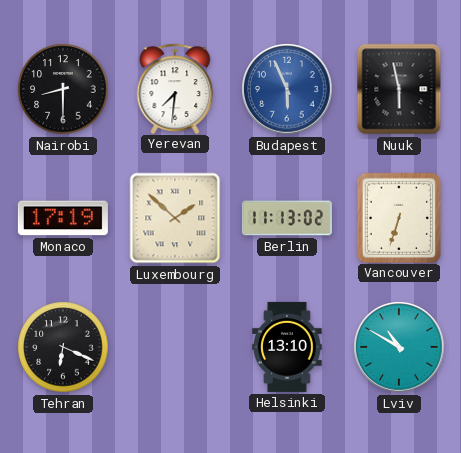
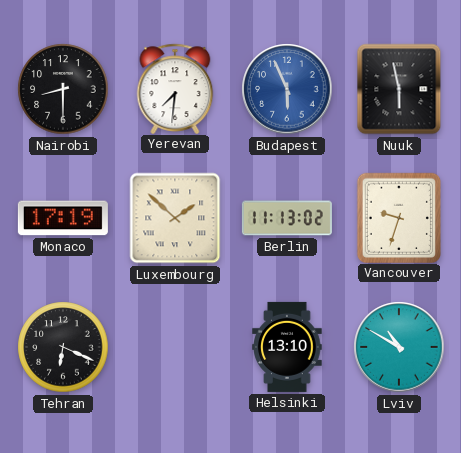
Vancouver: 6:33 -> 9:33
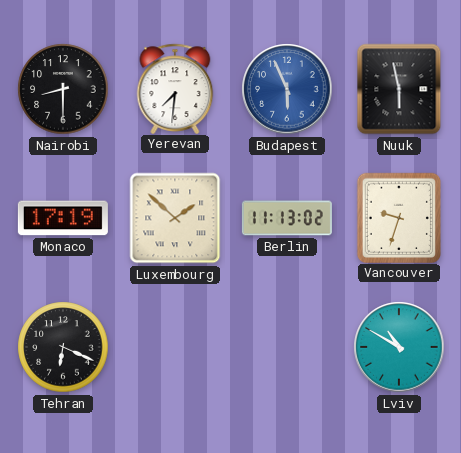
Helsinki: 13:10 -> none
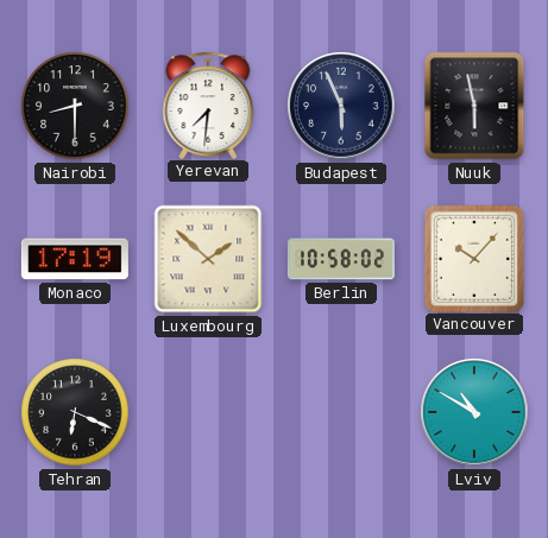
Budapest dial: blue -> navy
Berlin: 11:13 -> 10:58
Vancouver: 9:33 -> 10:07
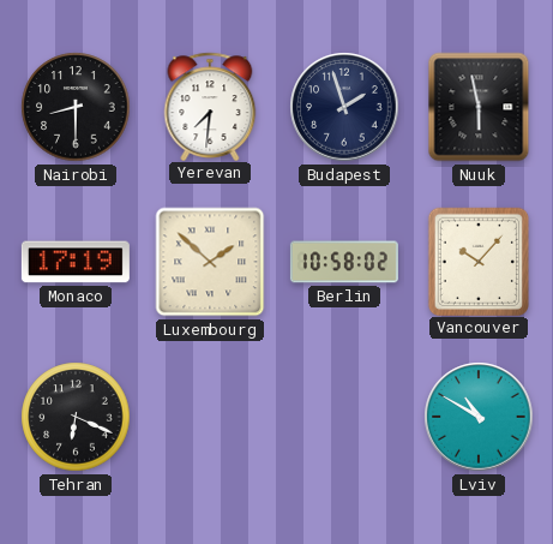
Budapest: 5:56 -> 1:57
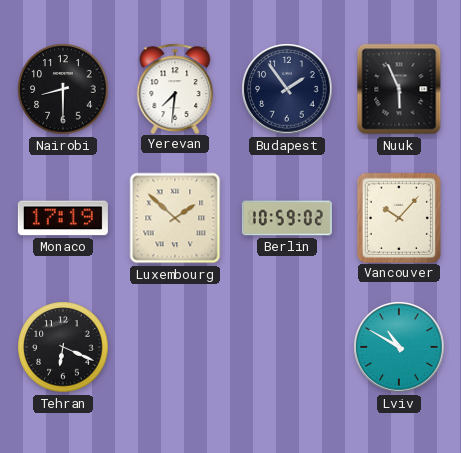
Budapest: 1:57 -> 1:54
Nuuk: 5:58 -> 5:56
Berlin: 10:58 -> 10:59
